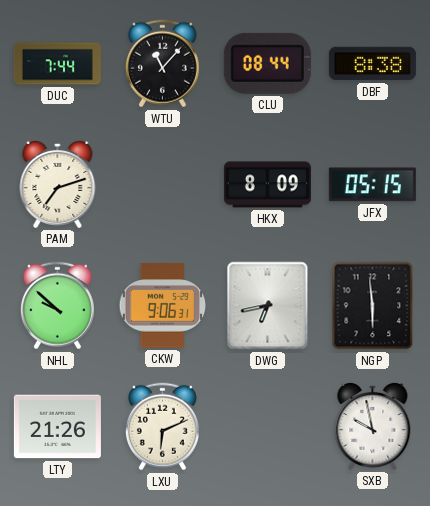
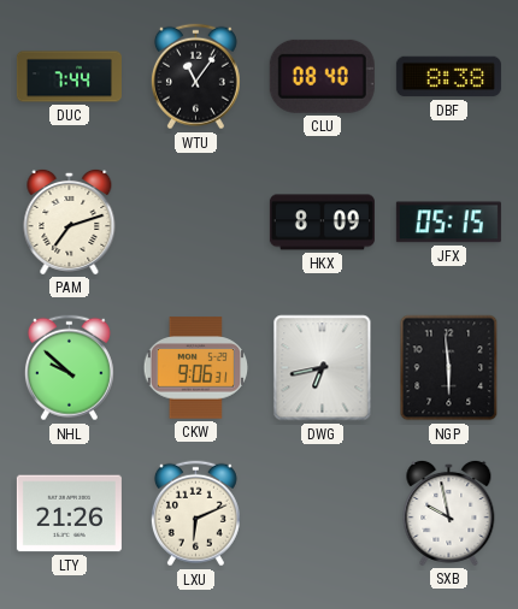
WTU: 11:07 -> 11:06
CLU: 08:44 -> 08:40
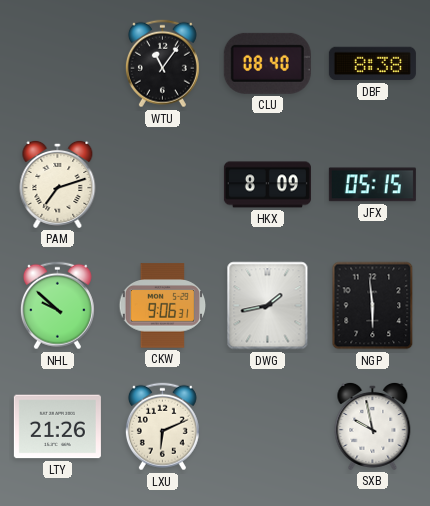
DUC: 7:44 -> none
DWG: 6:43 -> 1:43
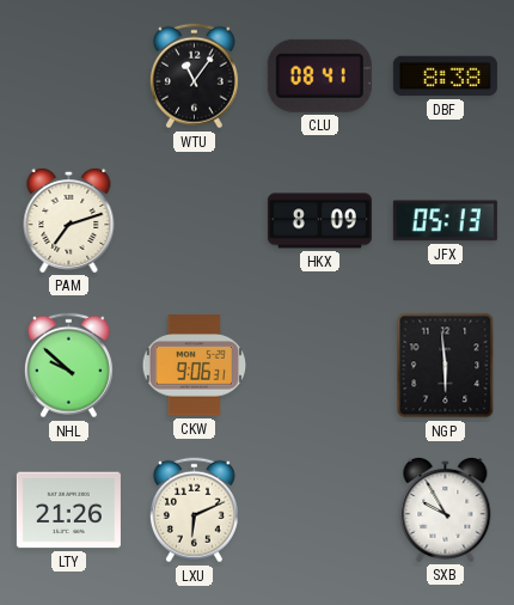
CLU: 08:40 -> 08:41
JFX: 05:15 -> 05:13
DWG: 1:43 -> none
SXB: 9:58 -> 9:55
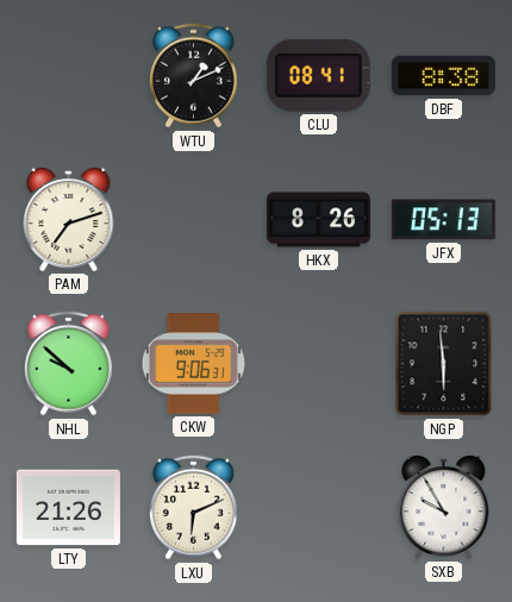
WTU: 11:06 -> 1:11
HKX: 8:09 -> 8:26
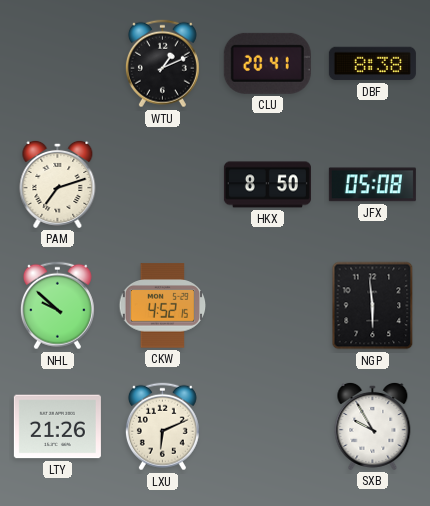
CLU: 08:41 -> 20:41
HKX: 8:26 -> 8:50
JFX: 05:13 -> 05:08
CKW: 9:06 -> 4:52
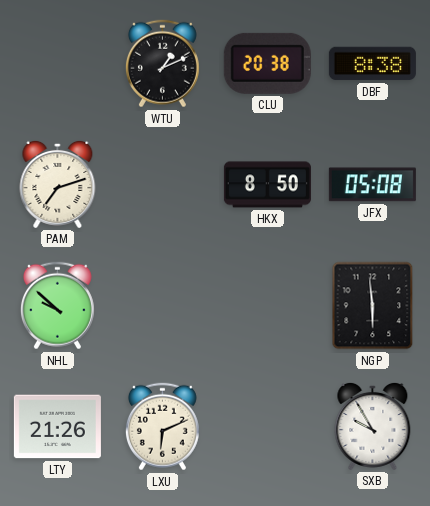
CLU: 20:41 -> 20:38
CKW: 4:52 -> none
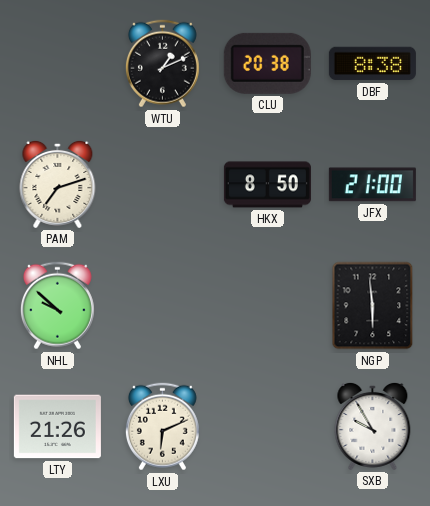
JFX: 05:08 -> 21:00
